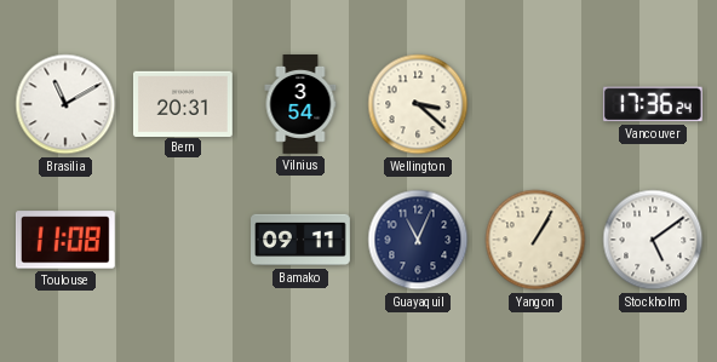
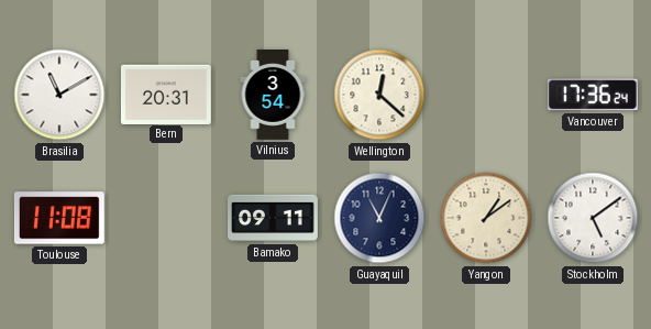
Wellington: 3:22 -> 12:22
Yangon: 1:05 -> 1:09
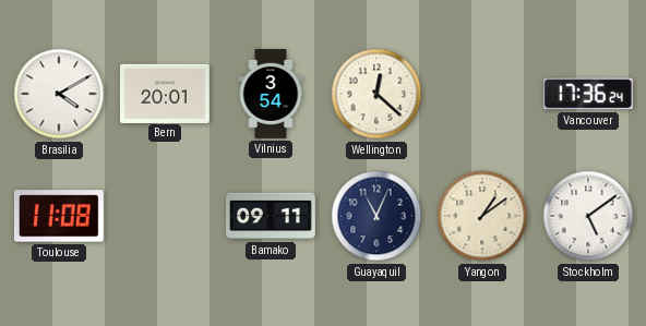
Brasilia: 11:10 -> 4:10
Bern: 20:31 -> 20:01
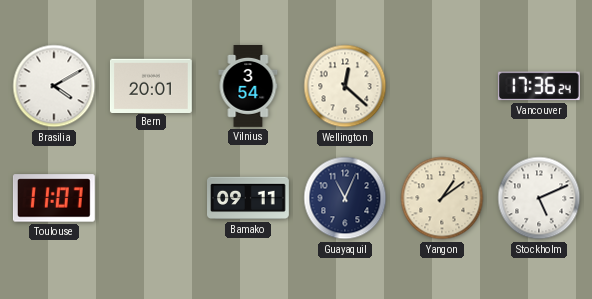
Toulouse: 11:08 -> 11:07
Stockholm: 5:09 -> 5:11
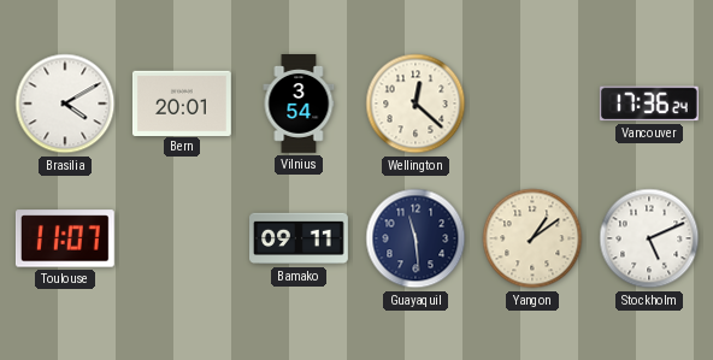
Guayaquil: 11:04 -> 11:29
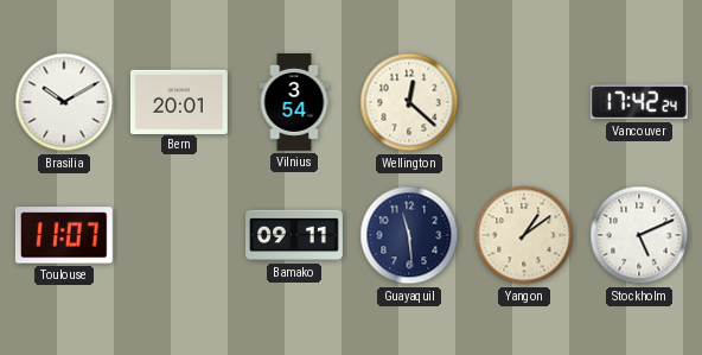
Brasilia: 4:10 -> 10:10
Vancouver: 17:36 -> 17:42
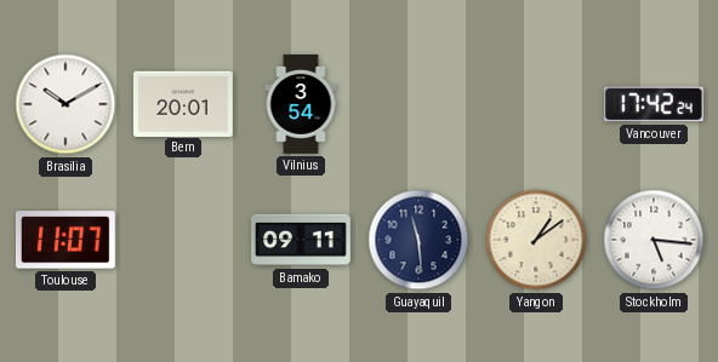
Wellington: 12:22 -> none
Stockholm: 5:11 -> 5:16
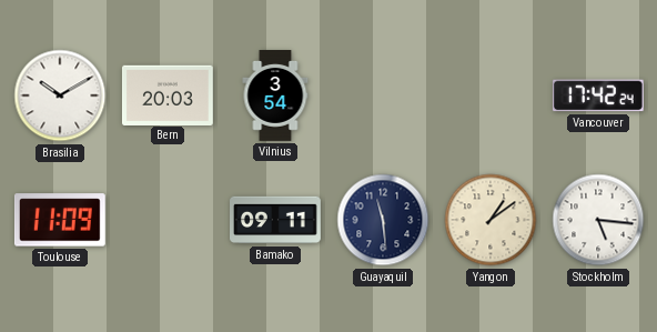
Bern: 20:01 -> 20:03
Toulouse: 11:07 -> 11:09
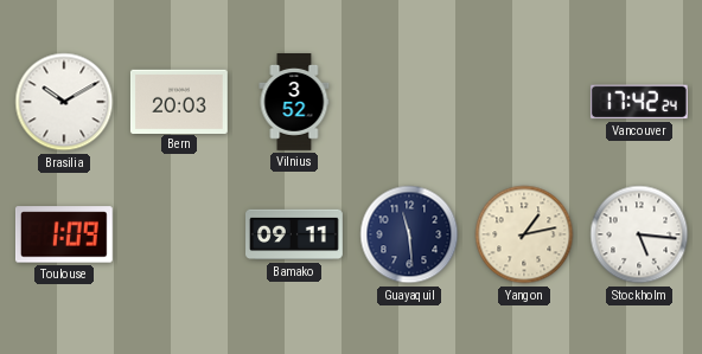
Vilnius: 3:54 -> 3:52
Toulouse: 11:09 -> 1:09
Yangon: 1:09 -> 1:13
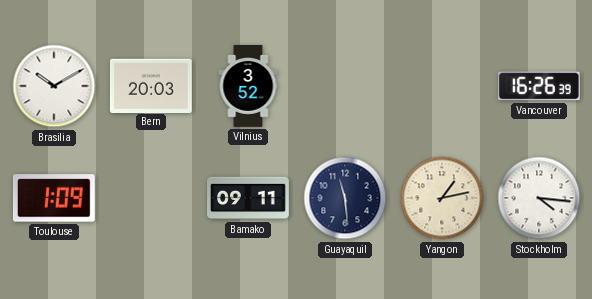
Vancouver: 17:42 -> 16:26
Stockholm: 5:16 -> 4:16
